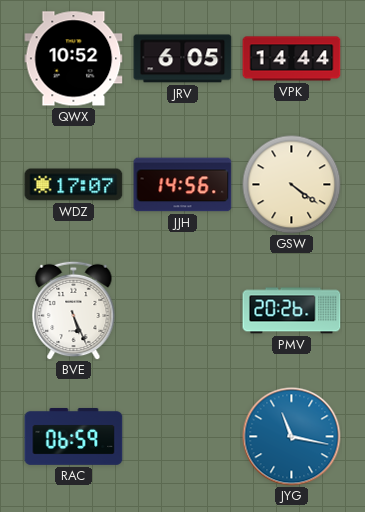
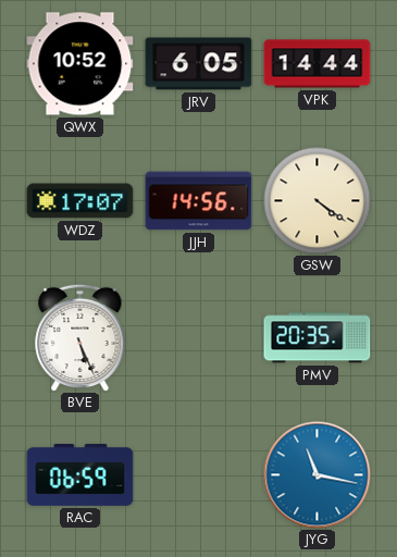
PMV: 20:26 -> 20:35
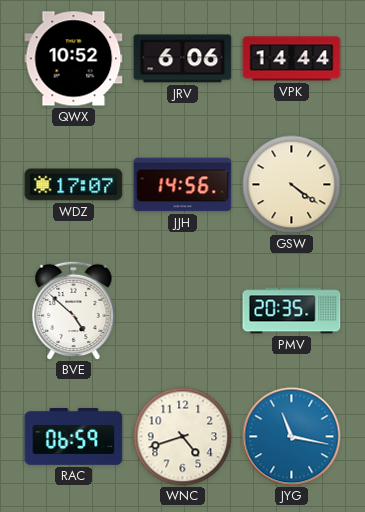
JRV: 6:05 -> 6:06
BVE: 5:26 -> 4:52
WNC: none -> 4:42
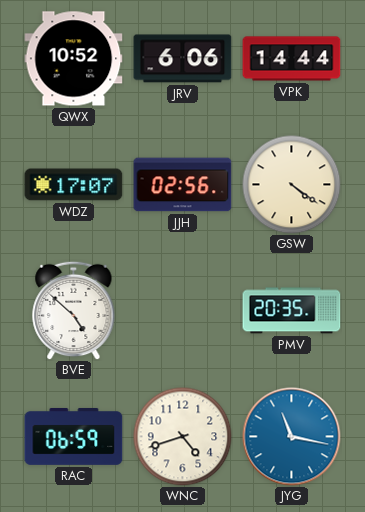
JJH: 14:56 -> 02:56
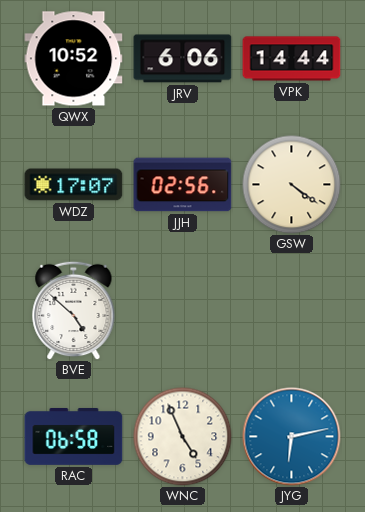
PMV: 20:35 -> none
RAC: 06:59 -> 06:58
WNC: 4:42 -> 4:56
JYG: 11:17 -> 6:13
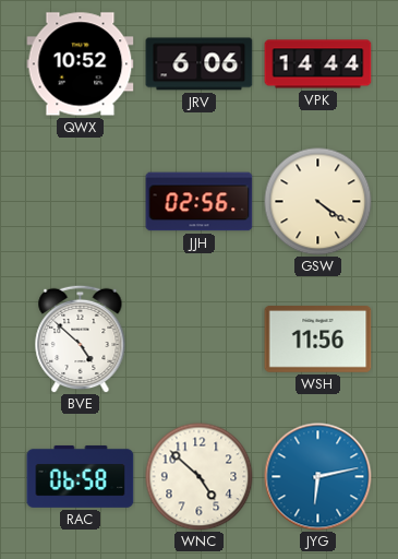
WDZ: 17:07 -> none
WSH: none -> 11:56
WNC: 4:56 -> 4:52
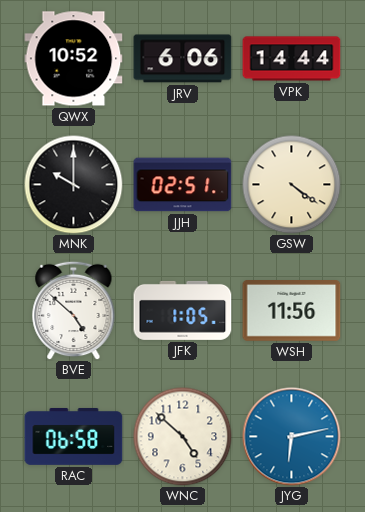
MNK: none -> 10:00
JJH: 02:56 -> 02:51
JFK: none -> 1:05
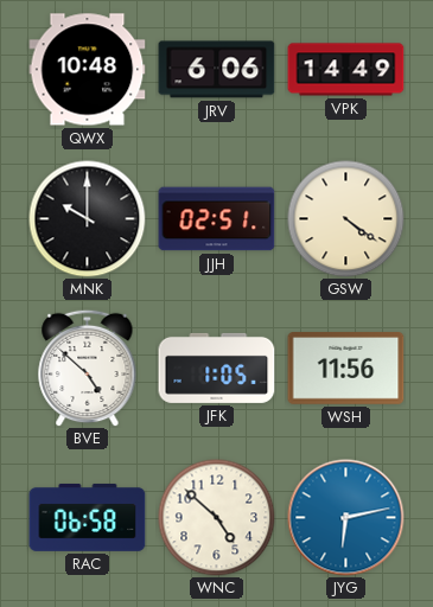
QWX: 10:52 -> 10:48
VPK: 14:44 -> 14:49
